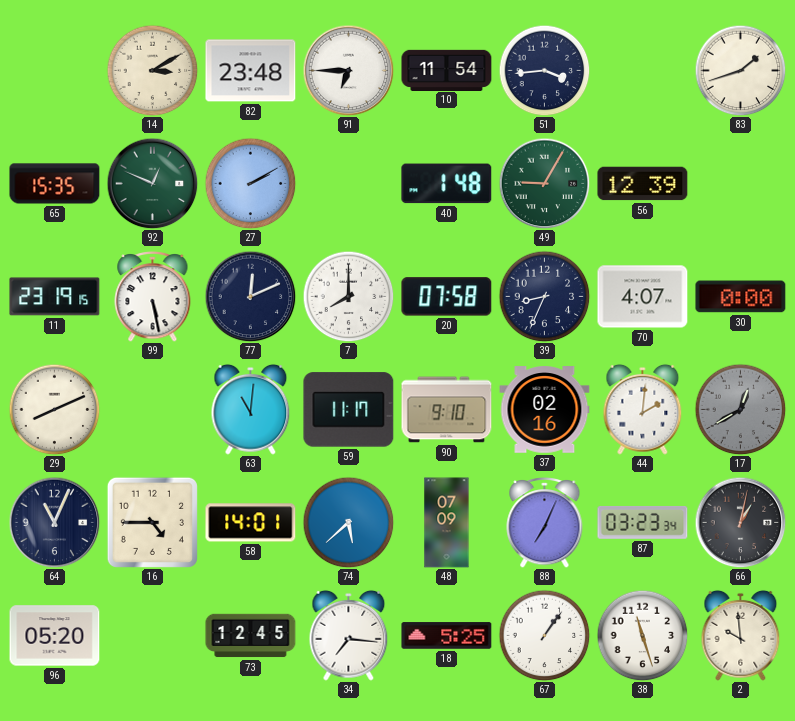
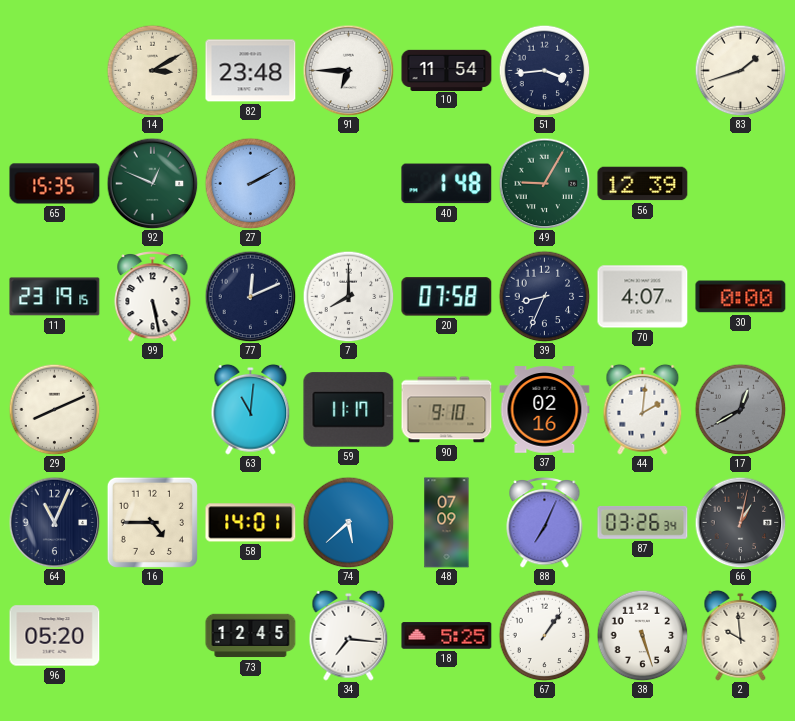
87: 03:23 -> 03:26
38: 11:27 -> 5:27
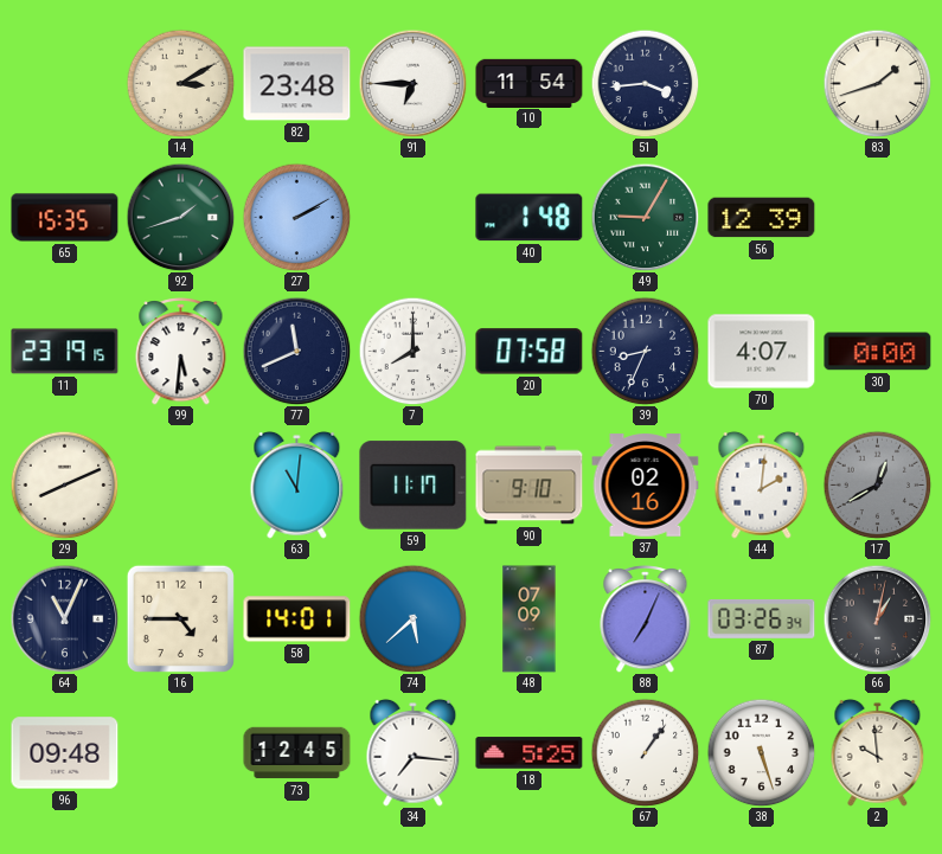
92: 12:49 -> 1:42
99: 5:28 -> 5:31
77: 12:11 -> 11:41
96: 05:20 -> 09:48
